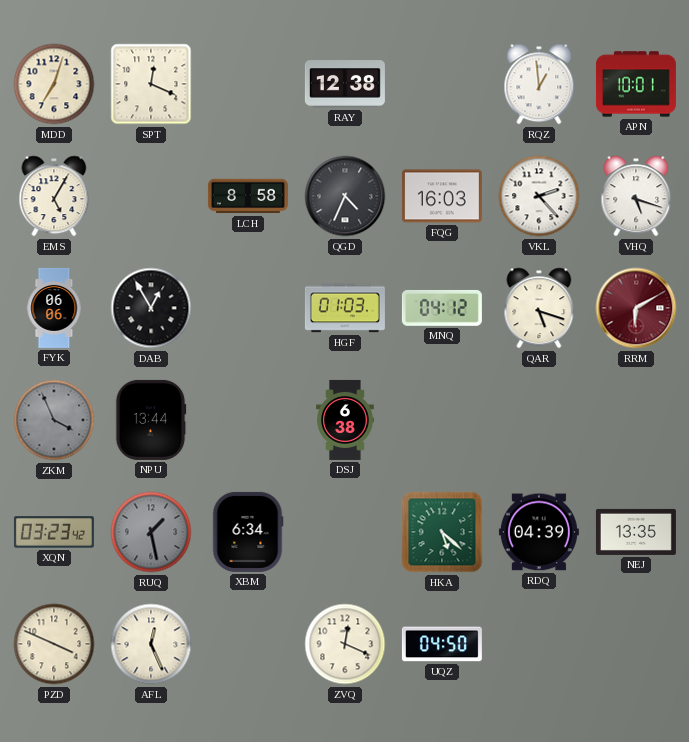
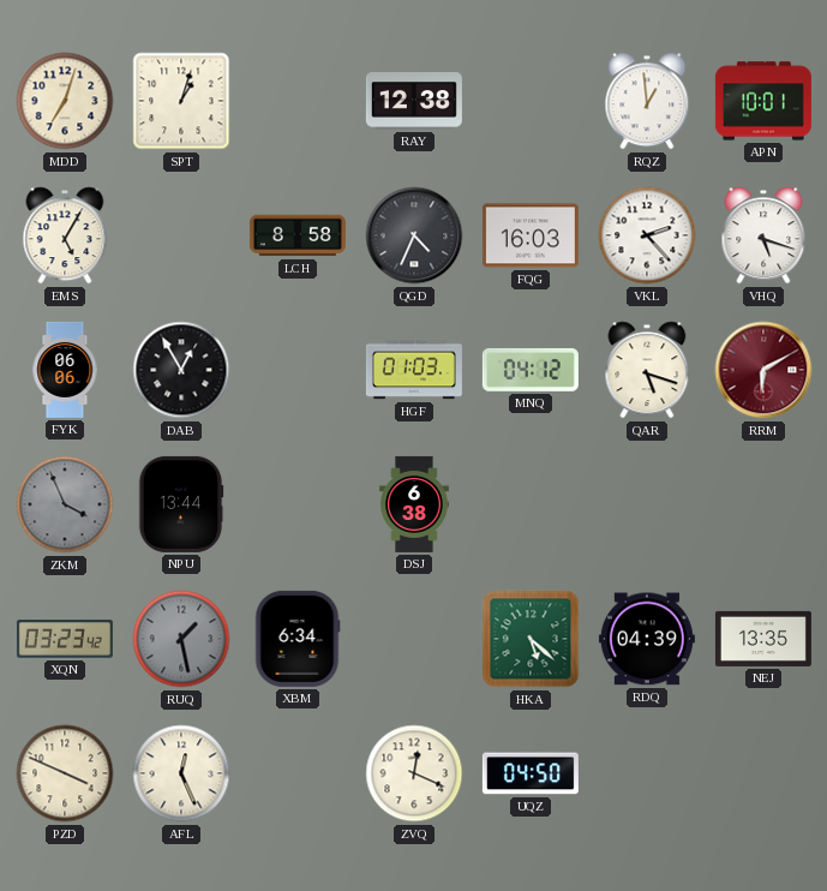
SPT: 12:19 -> 1:03
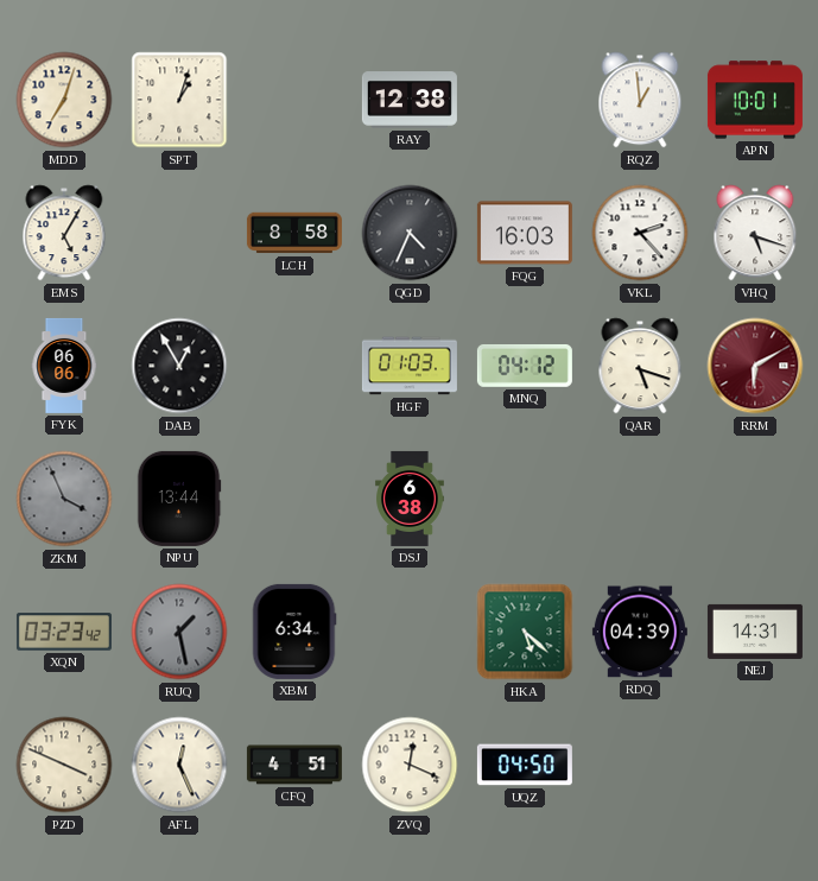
NEJ: 13:35 -> 14:31
CFQ: none -> 4:51
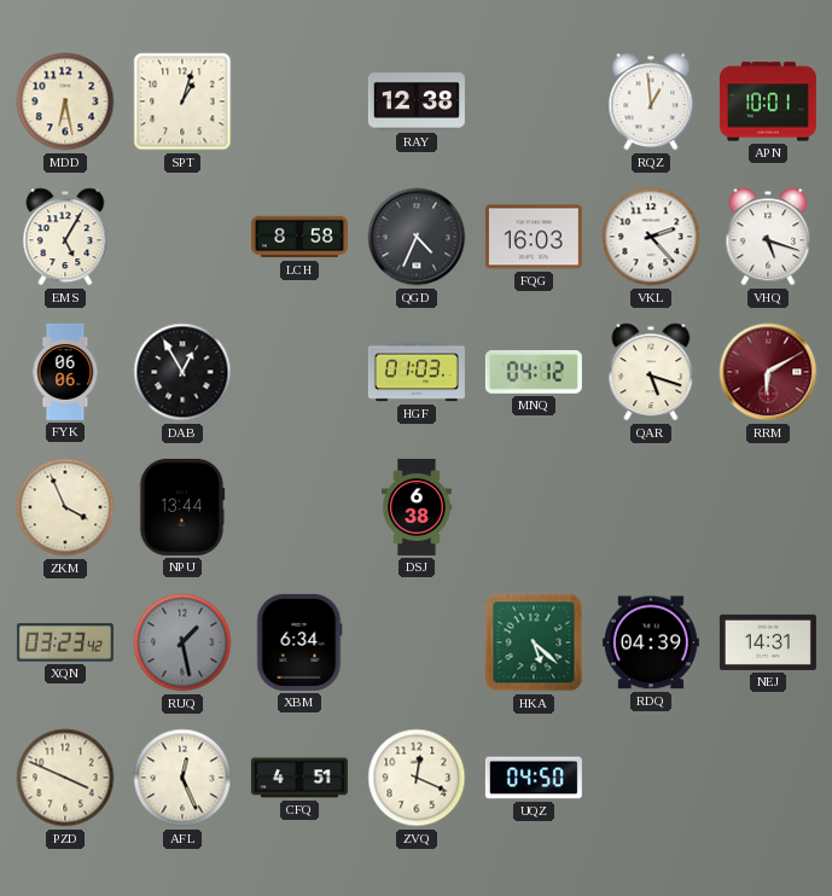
MDD: 7:03 -> 6:28
ZKM dial: grey -> cream
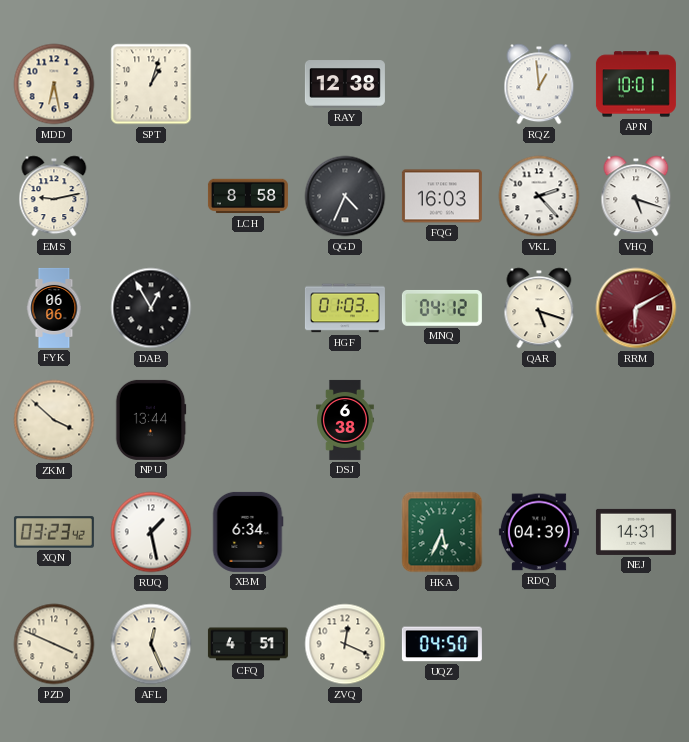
EMS: 5:05 -> 9:13
ZKM: 3:56 -> 3:52
RUQ dial: grey -> white
HKA: 5:22 -> 5:34
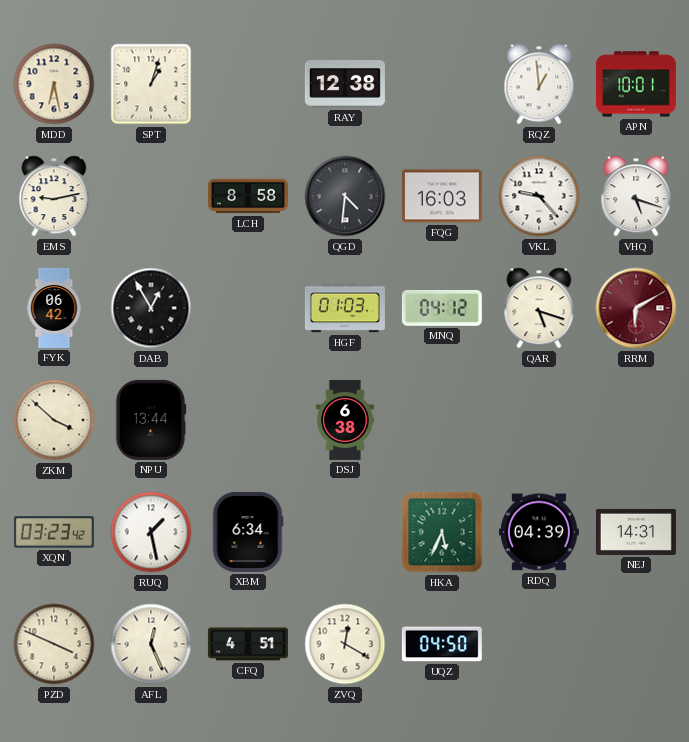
QGD: 4:34 -> 4:31
VKL: 2:23 -> 9:23
FYK: 06:06 -> 06:42
ZVQ: 12:19 -> 12:20
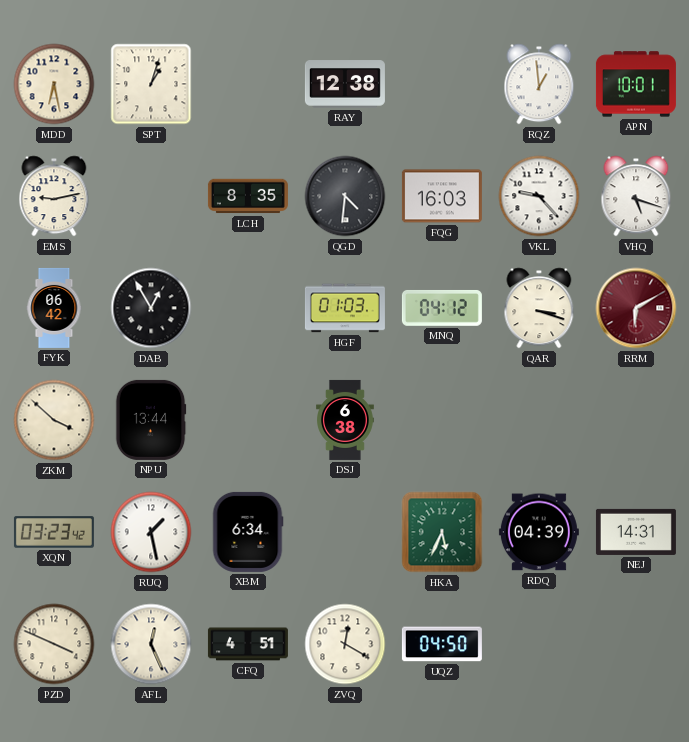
LCH: 8:58 -> 8:35
QAR: 5:18 -> 3:18
